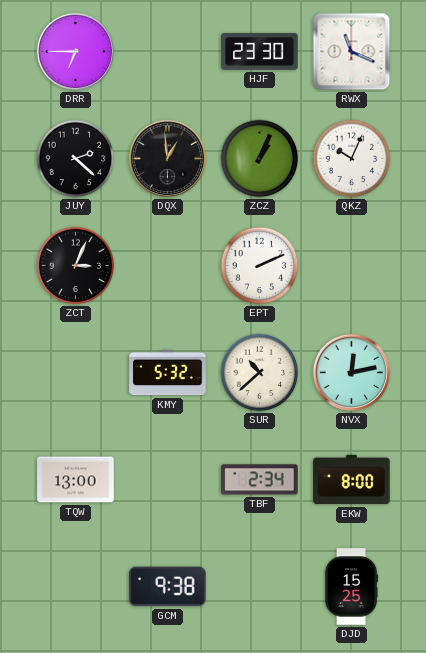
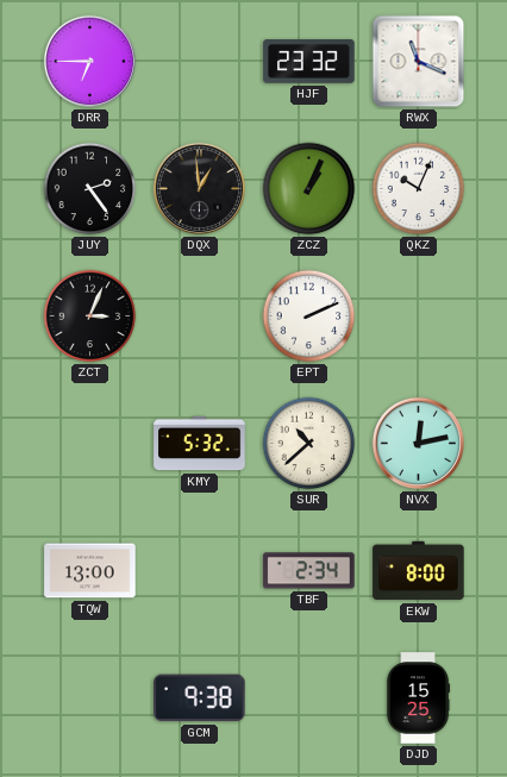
HJF: 23:30 -> 23:32
JUY: 2:22 -> 2:24
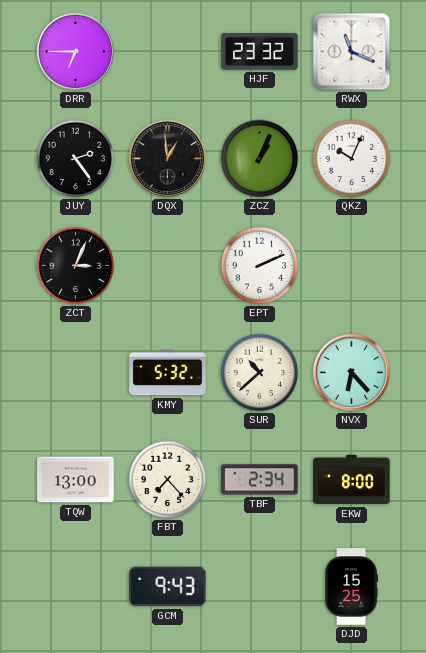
NVX: 12:13 -> 6:23
FBT: none -> 7:23
GCM: 9:38 -> 9:43
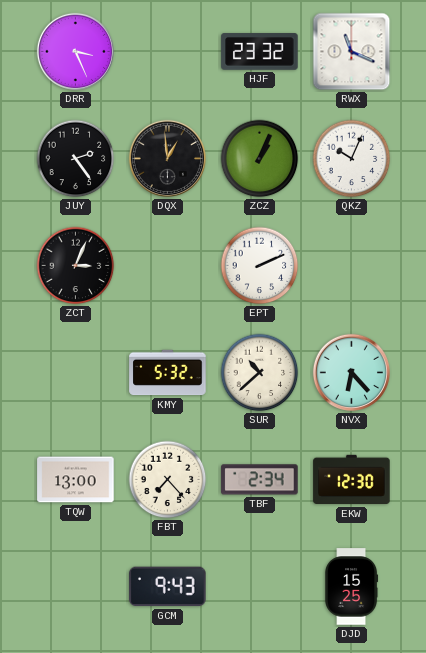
DRR: 6:45 -> 3:26
EKW: 8:00 -> 12:30
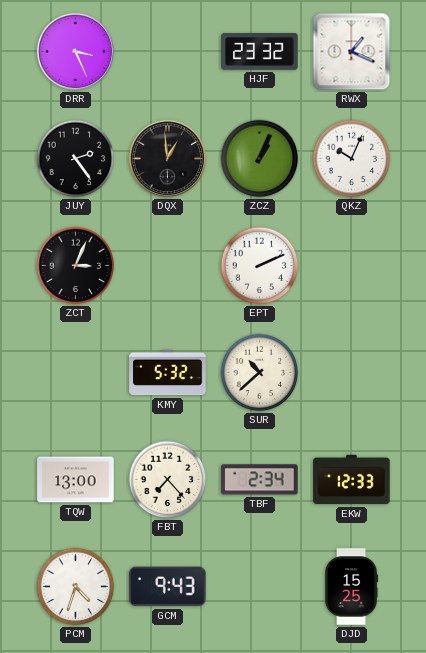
RWX: 11:19 -> 1:19
NVX: 6:23 -> none
EKW: 12:30 -> 12:33
PCM: none -> 4:33
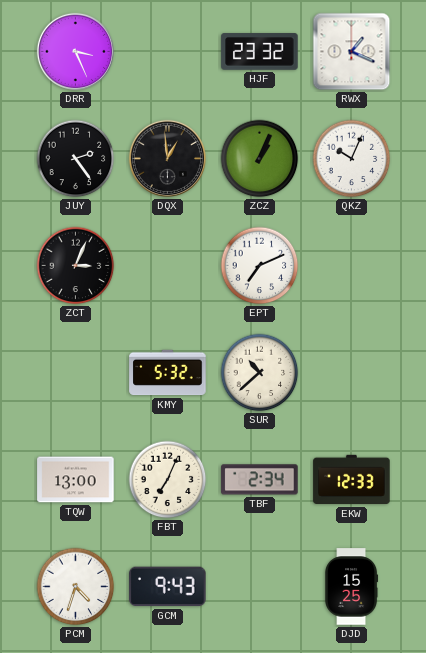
EPT: 2:11 -> 7:11
FBT: 7:23 -> 7:04
